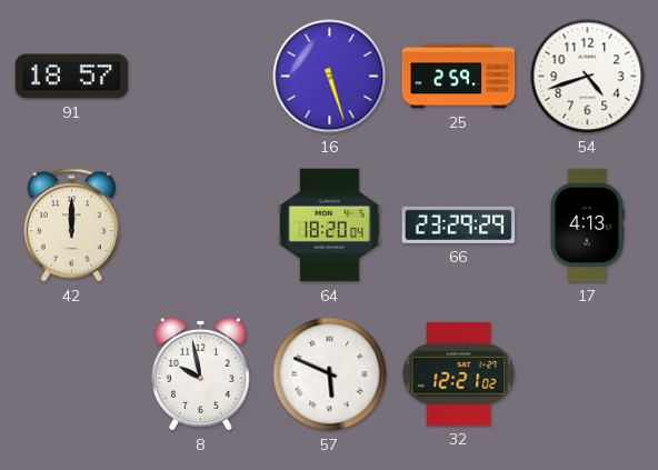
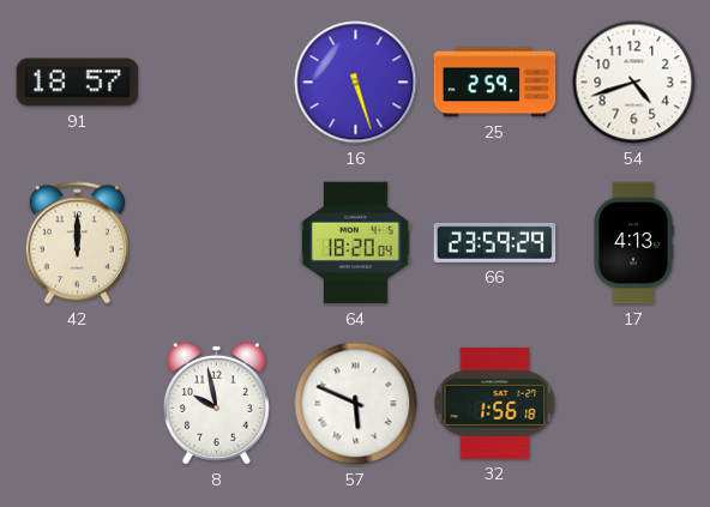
66: 23:29 -> 23:59
32: 12:21 -> 1:56
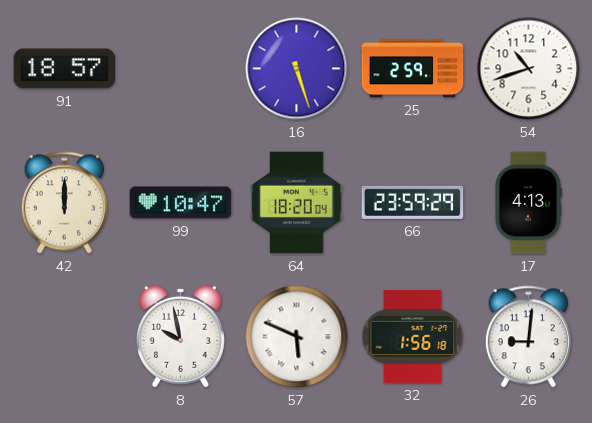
54: 4:42 -> 10:42
99: none -> 10:47
26: none -> 9:01
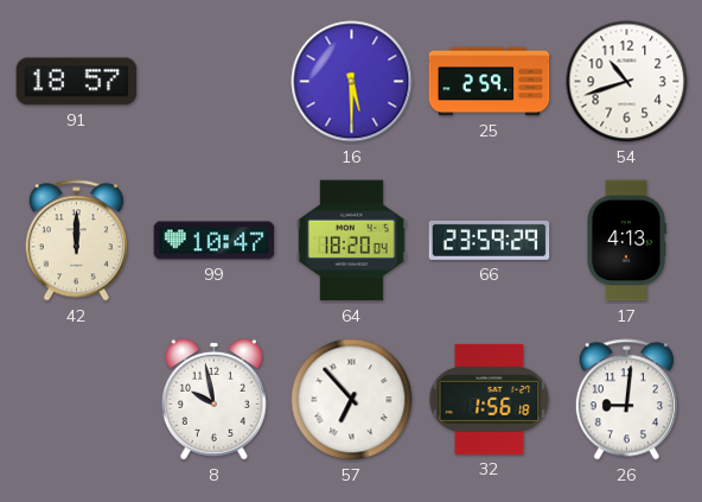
16: 5:27 -> 5:30
57: 5:49 -> 6:53
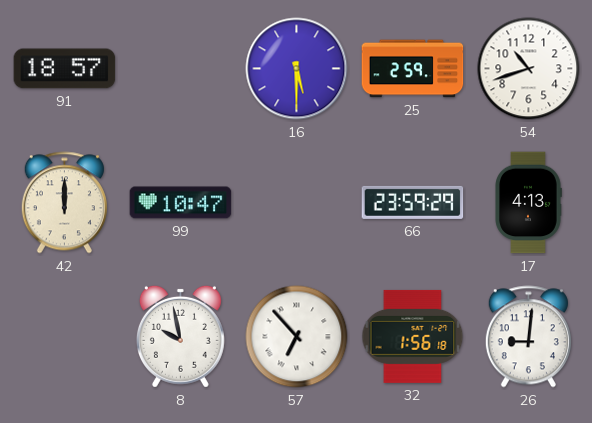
64: 18:20 -> none
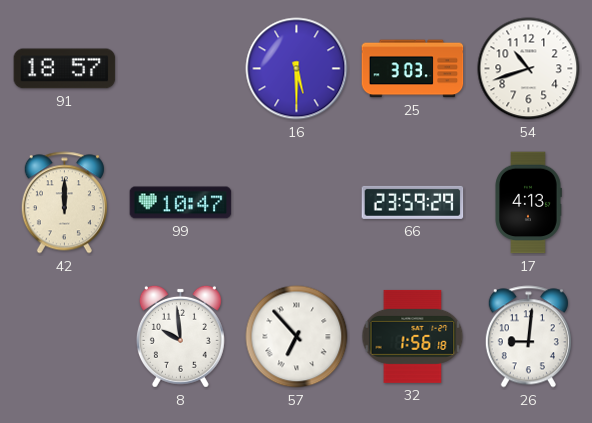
25: 2:59 -> 3:03
8: 9:58 -> 9:59
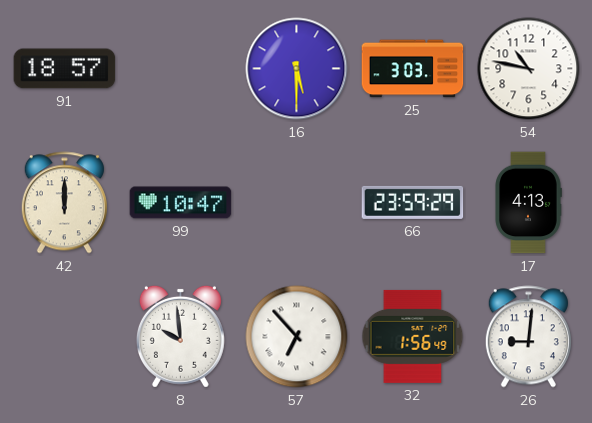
54: 10:42 -> 10:47
32: 1:56:18 -> 1:56:49
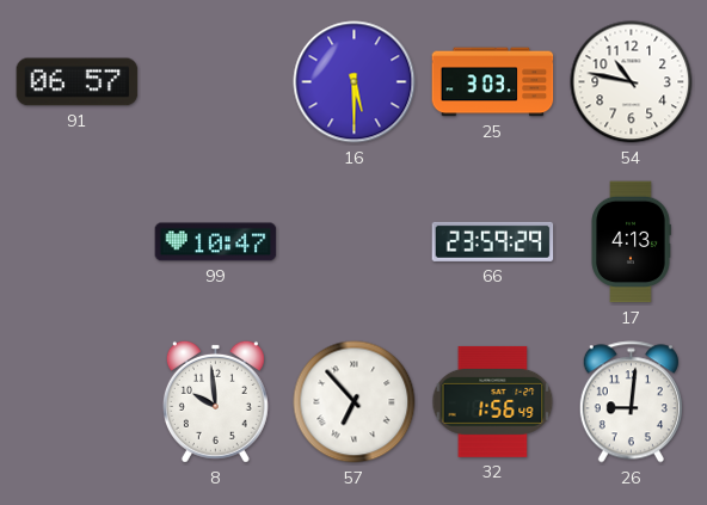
91: 18:57 -> 06:57
42: 12:00 -> none
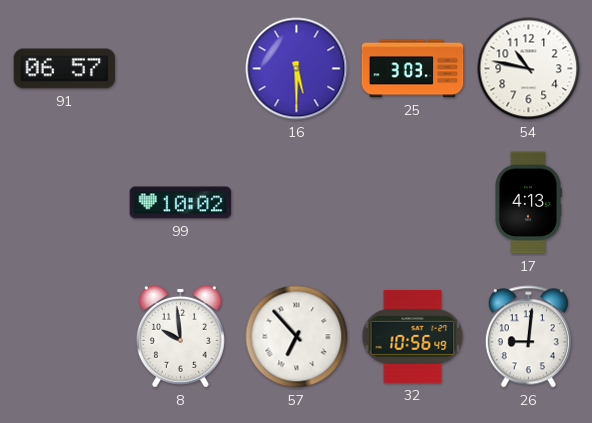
99: 10:47 -> 10:02
66: 23:59 -> none
32: 1:56 -> 10:56
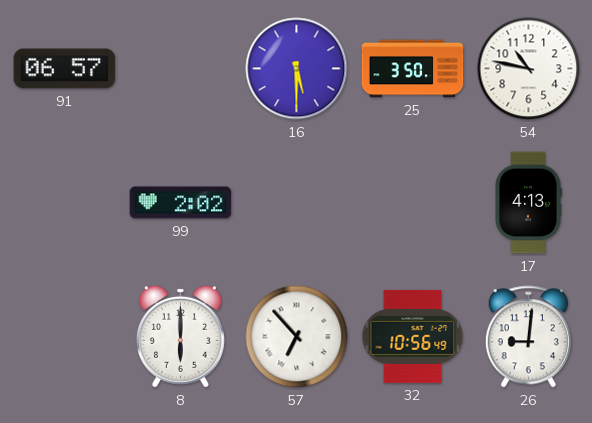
25: 3:03 -> 3:50
99: 10:02 -> 2:02
8: 9:59 -> 6:00
